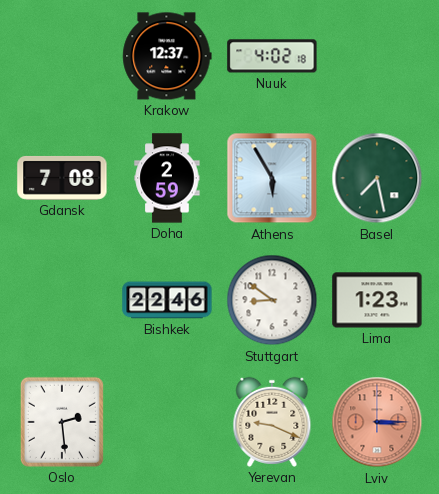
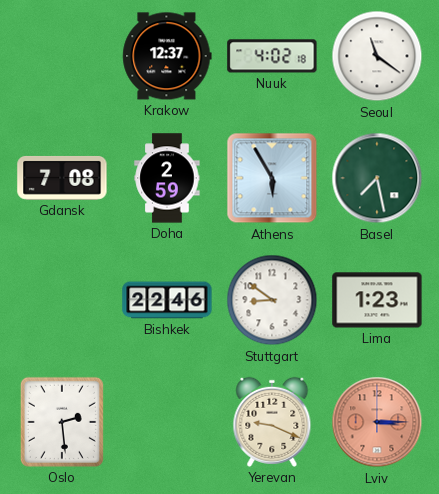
Seoul: none -> 11:21
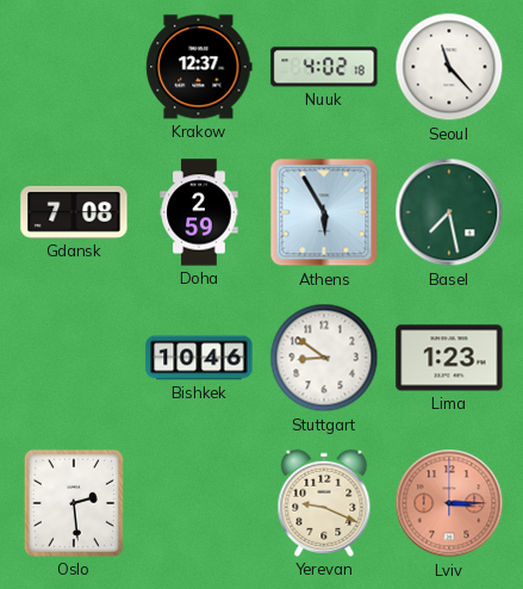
Seoul: 11:21 -> 11:23
Bishkek: 22:46 -> 10:46
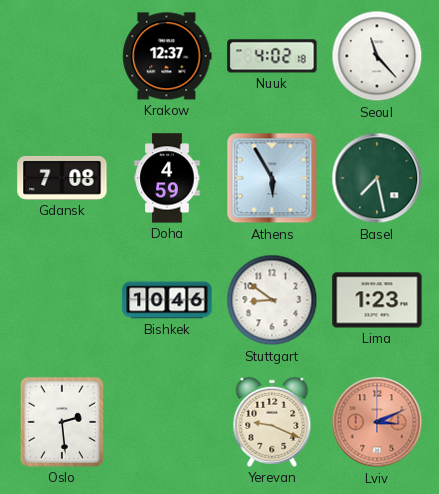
Doha: 2:59 -> 4:59
Lviv: 3:15 -> 3:11
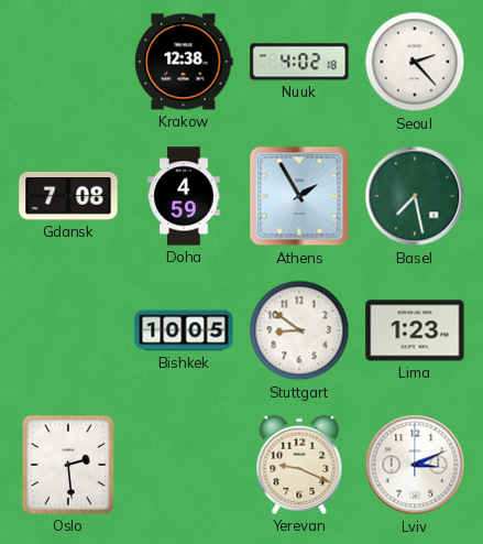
Krakow: 12:37 -> 12:38
Seoul: 11:23 -> 2:23
Athens: 5:55 -> 1:55
Bishkek: 10:46 -> 10:05
Lviv dial: salmon -> white
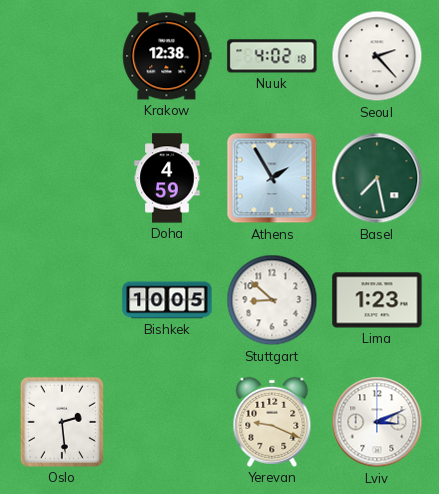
Gdansk: 7:08 -> none
Stuttgart: 8:51 -> 8:52
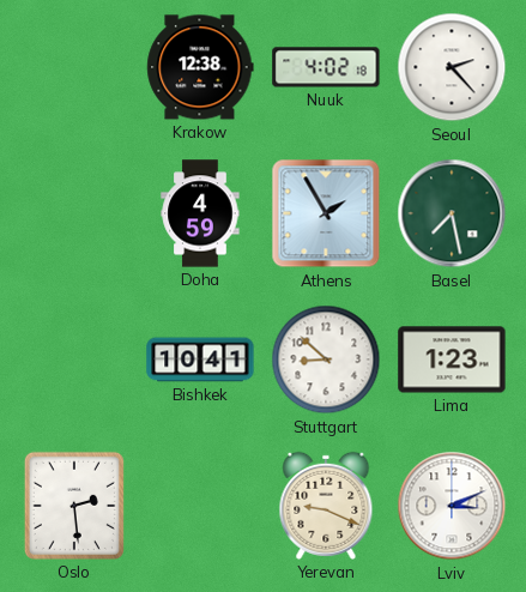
Bishkek: 10:05 -> 10:41
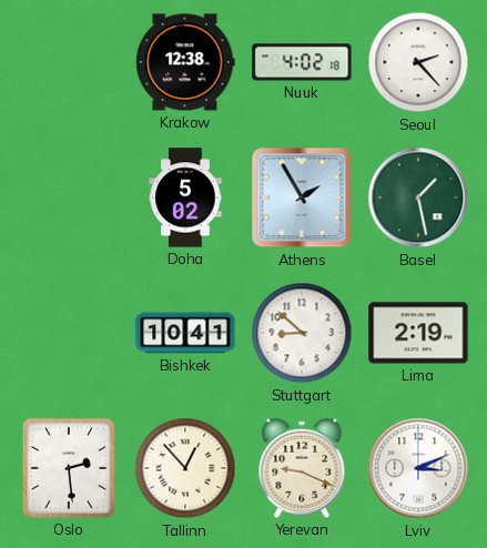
Doha: 4:59 -> 5:02
Basel: 7:28 -> 1:28
Lima: 1:23 -> 2:19
Tallinn: none -> 12:53
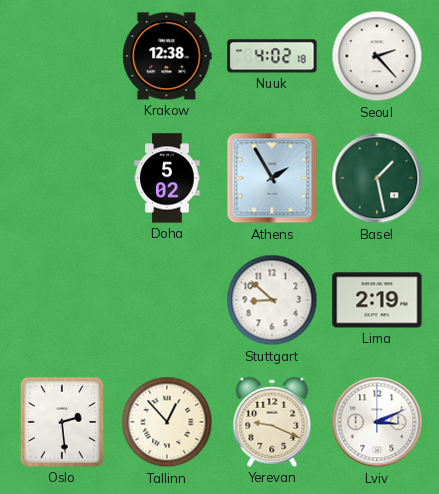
Bishkek: 10:41 -> none
